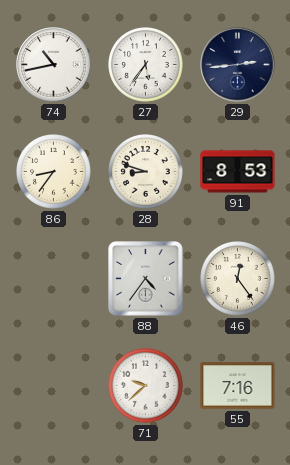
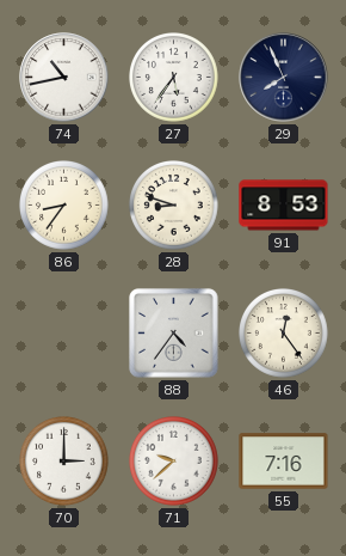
29: 2:44 -> 7:56
70: none -> 3:00
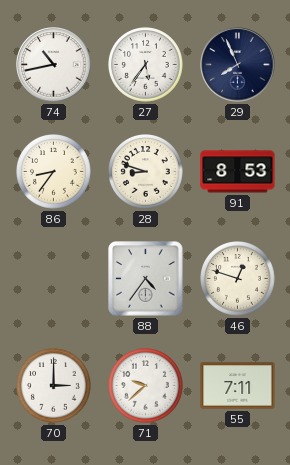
46: 12:24 -> 12:48
55: 7:16 -> 7:11
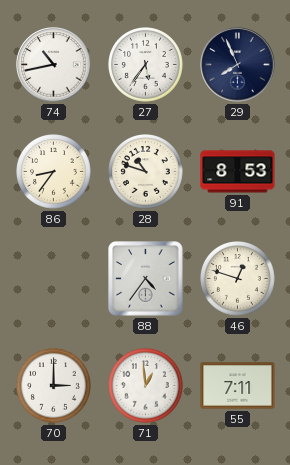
28: 8:48 -> 10:48
71: 9:38 -> 12:59
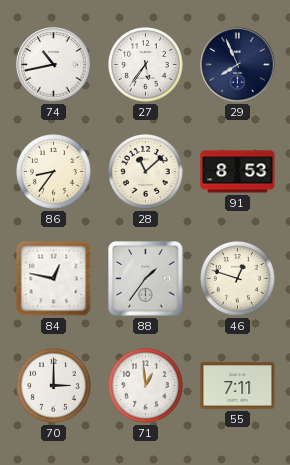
28: 10:48 -> 11:08
84: none -> 12:47
88: 4:36 -> 1:36
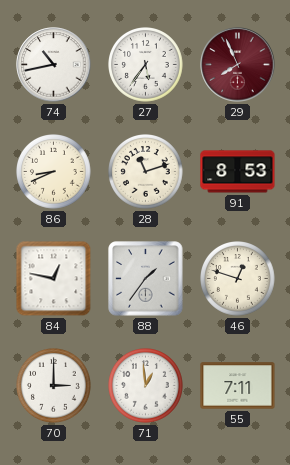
29 dial: navy -> burgundy
86: 8:36 -> 8:41
28: 11:08 -> 11:12
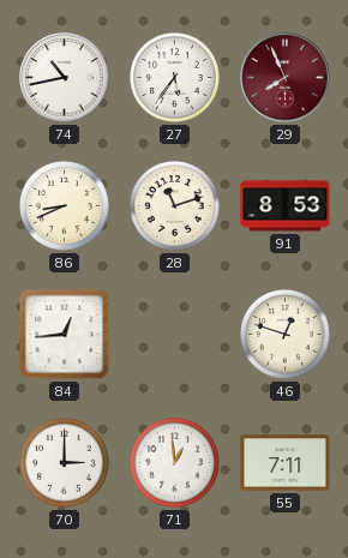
84: 12:47 -> 12:44
88: 1:36 -> none
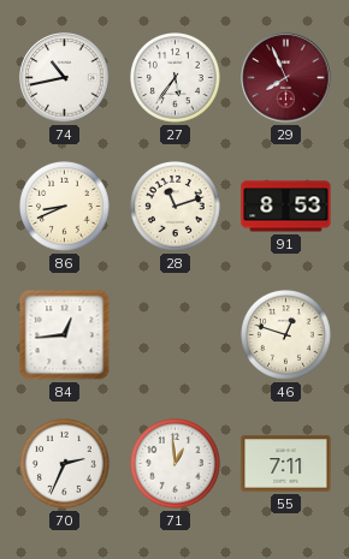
70: 3:00 -> 2:34
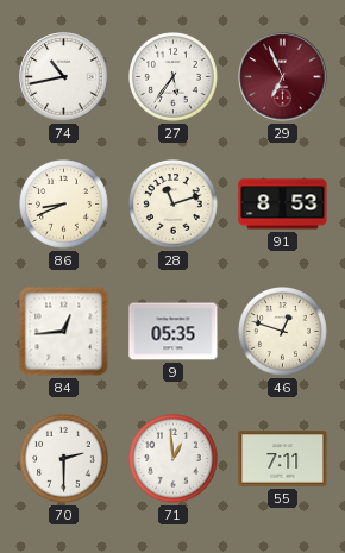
29: 7:56 -> 6:56
9: none -> 05:35
70: 2:34 -> 2:30
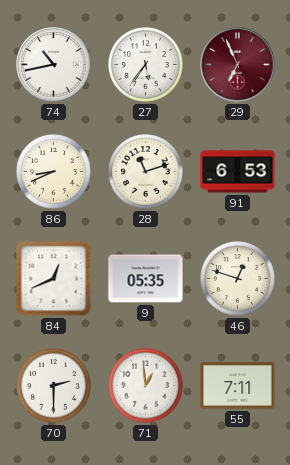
91: 8:53 -> 6:53
84: 12:44 -> 12:41
